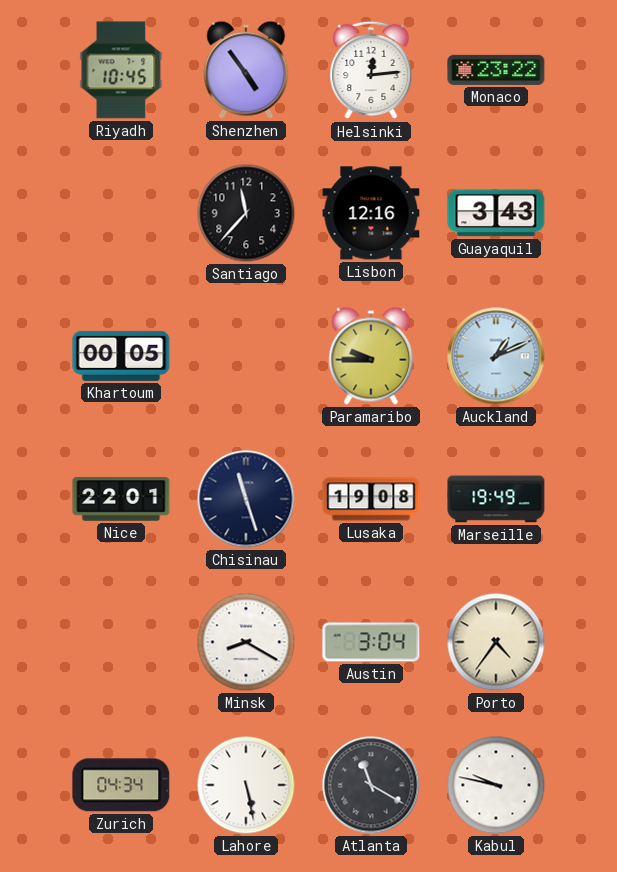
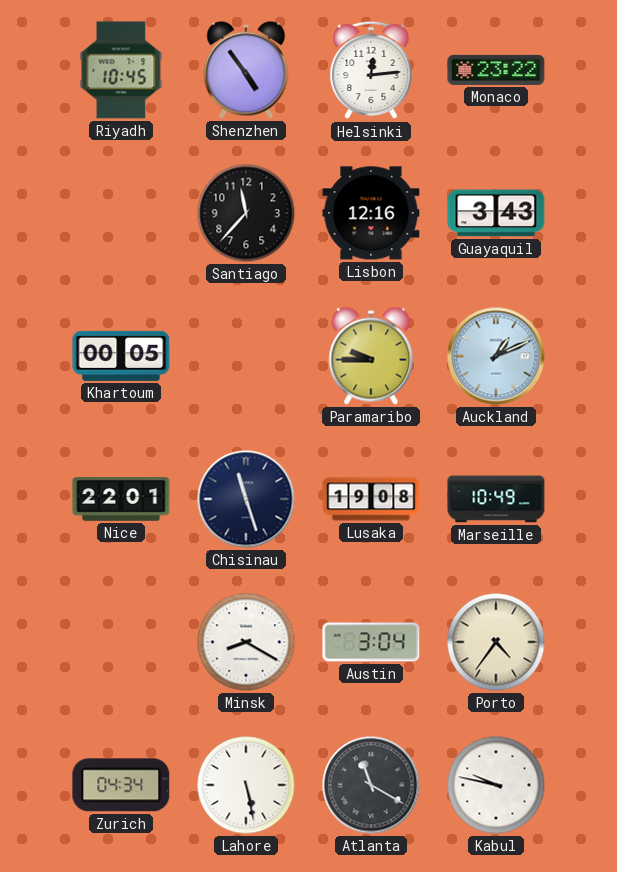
Marseille: 19:49 -> 10:49
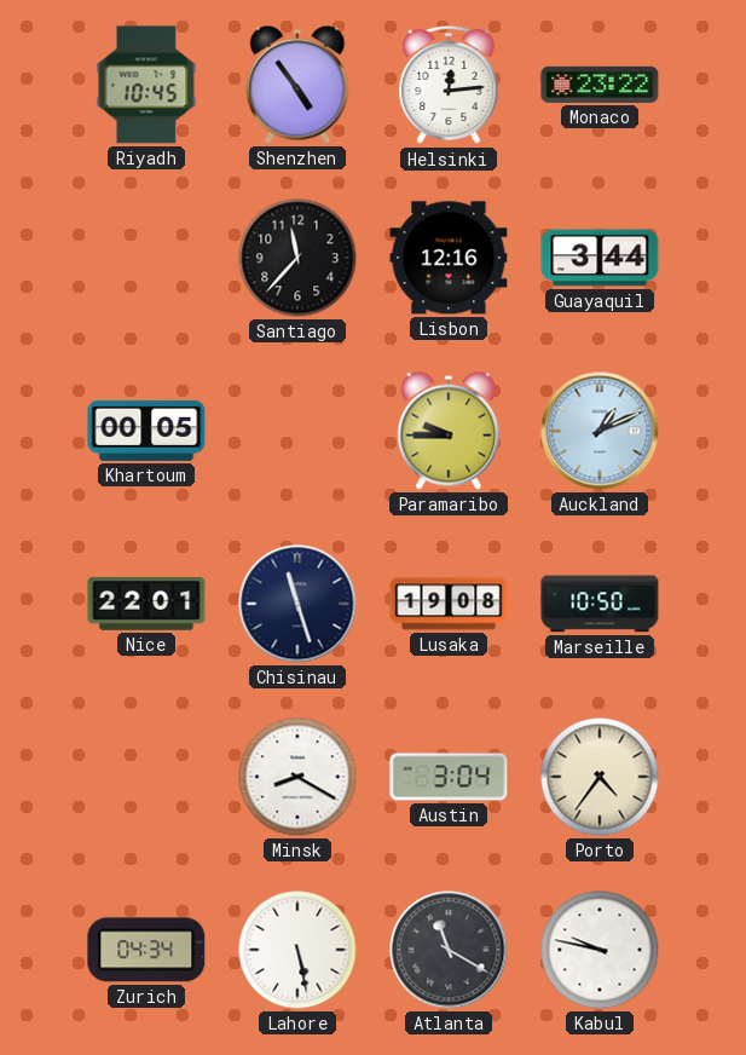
Guayaquil: 3:43 -> 3:44
Marseille: 10:49 -> 10:50
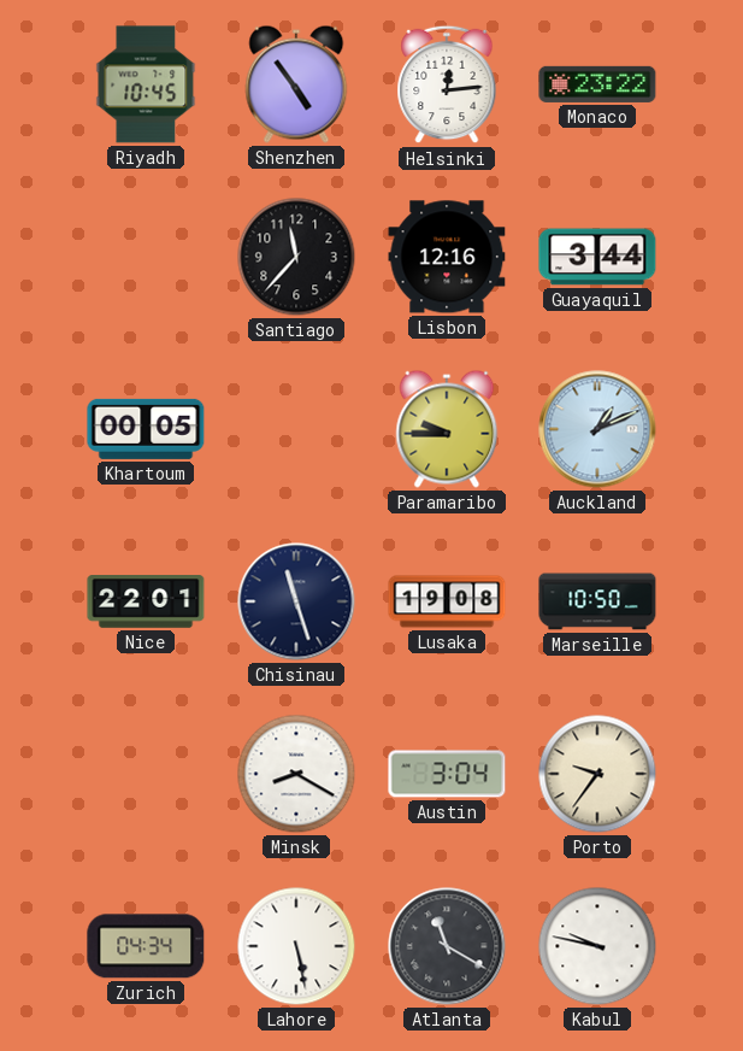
Porto: 4:36 -> 9:36
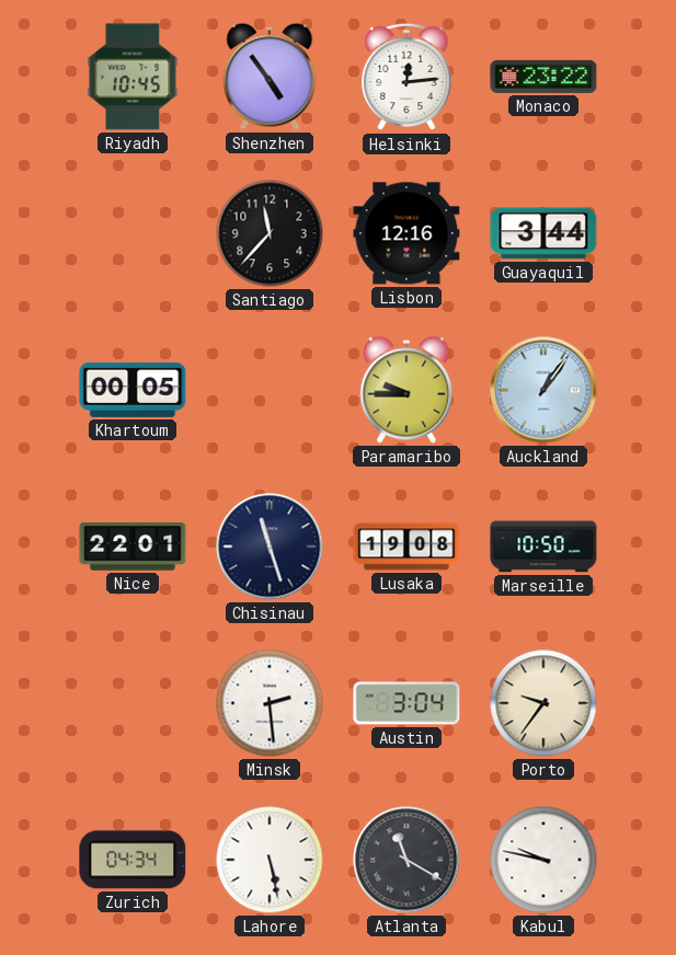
Auckland: 1:11 -> 1:06
Minsk: 8:20 -> 2:29
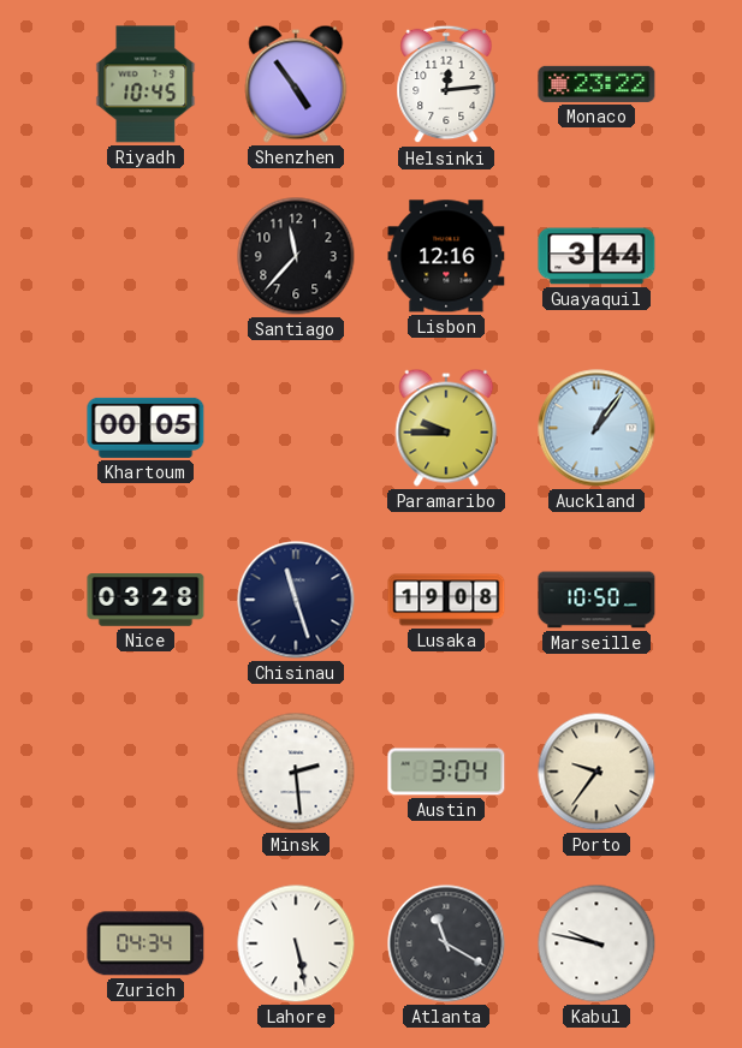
Nice: 22:01 -> 03:28
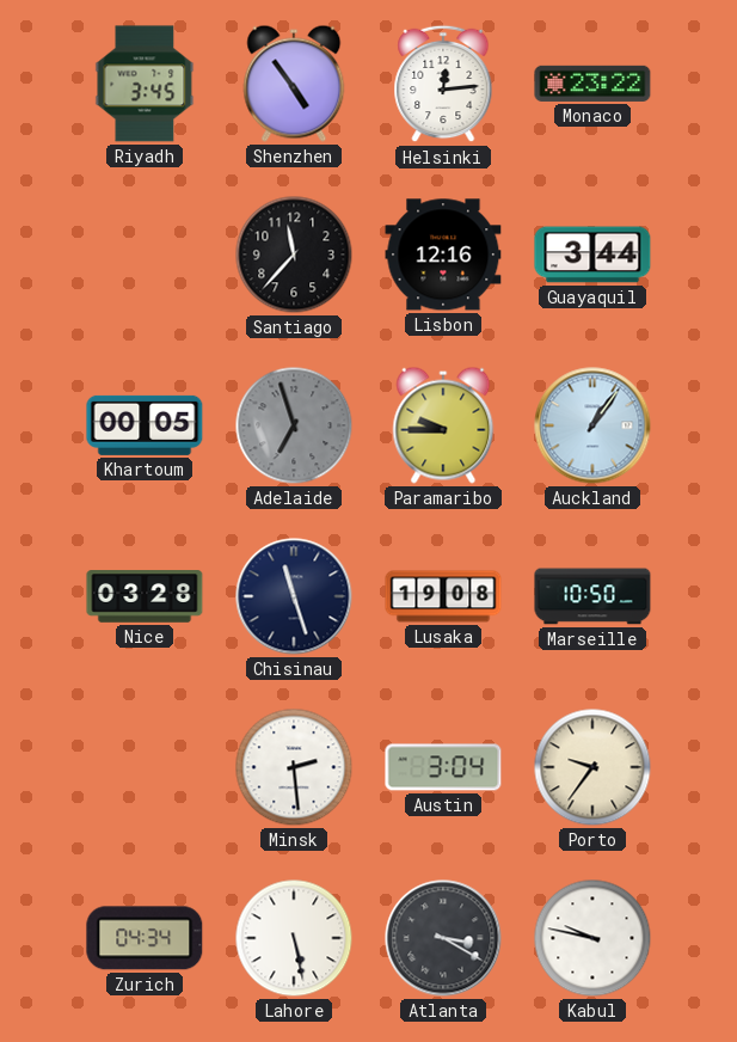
Riyadh: 10:45 -> 3:45
Adelaide: none -> 6:57
Atlanta: 11:20 -> 3:20
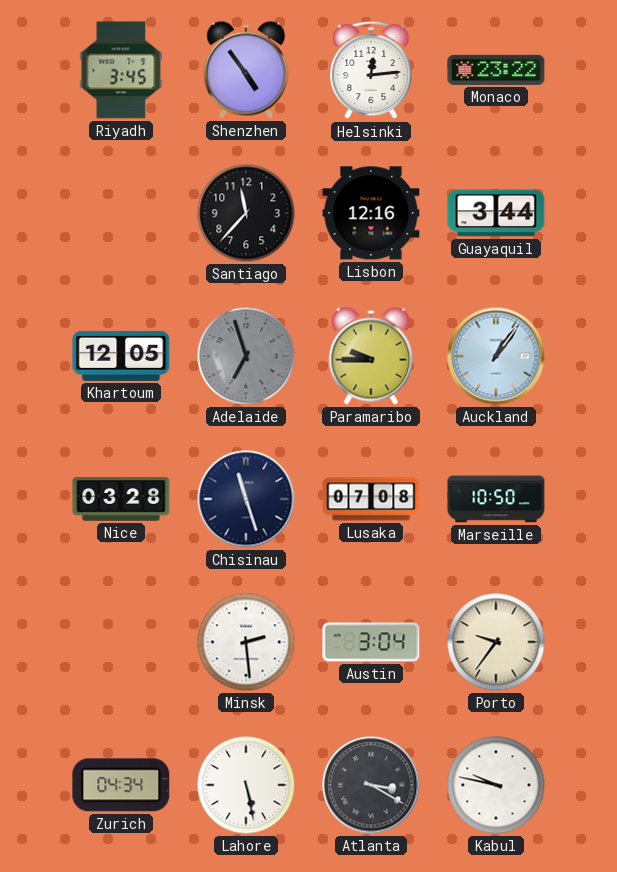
Khartoum: 00:05 -> 12:05
Lusaka: 19:08 -> 07:08
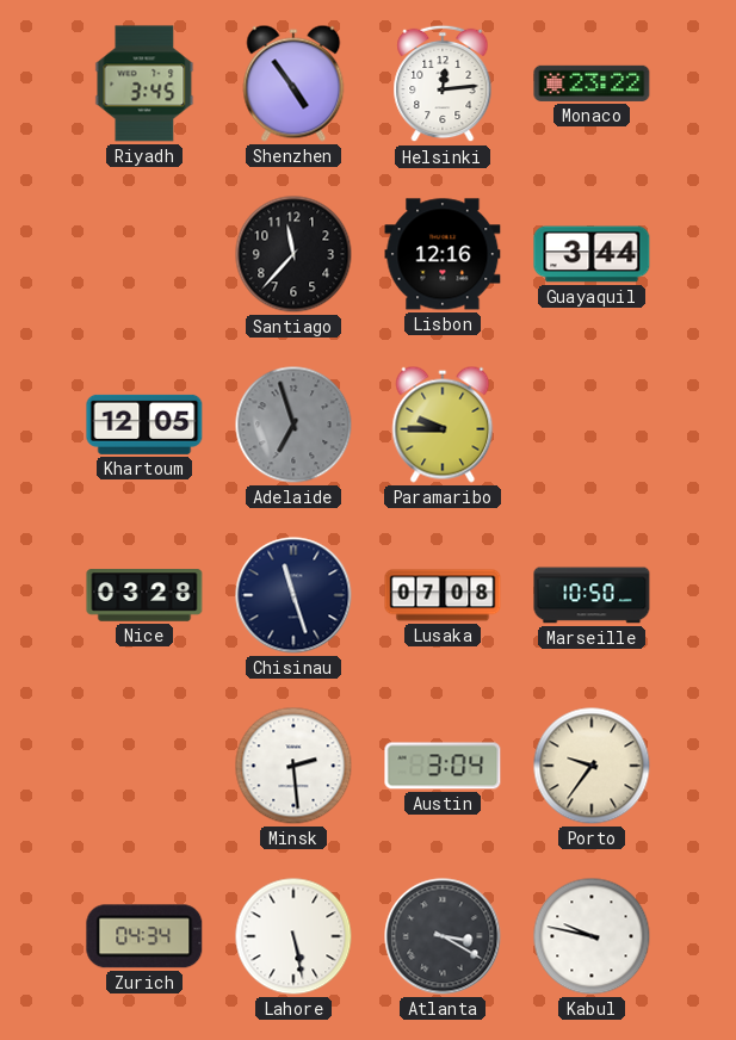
Auckland: 1:06 -> none
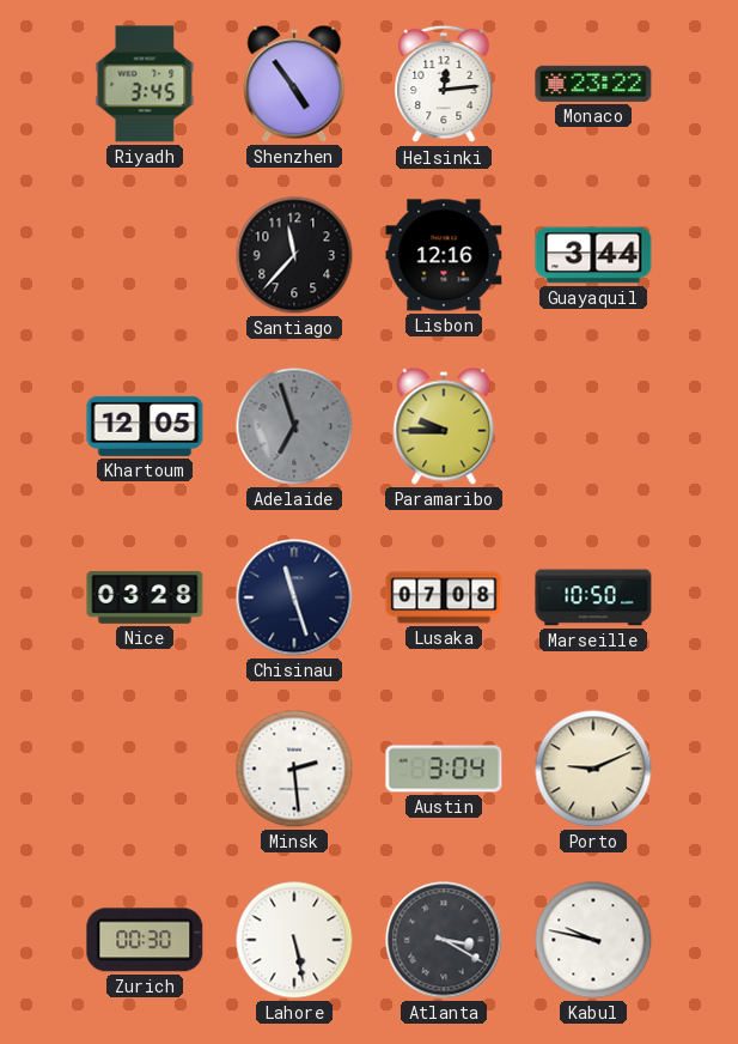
Porto: 9:36 -> 9:11
Zurich: 04:34 -> 00:30
